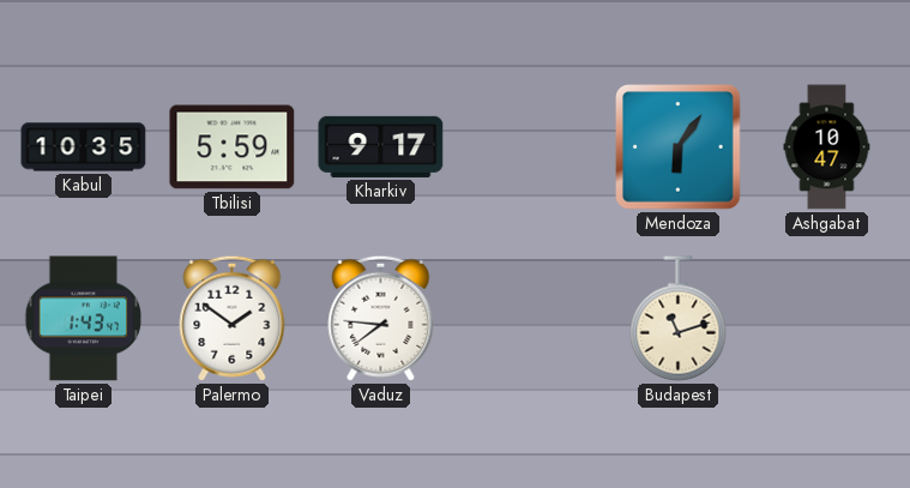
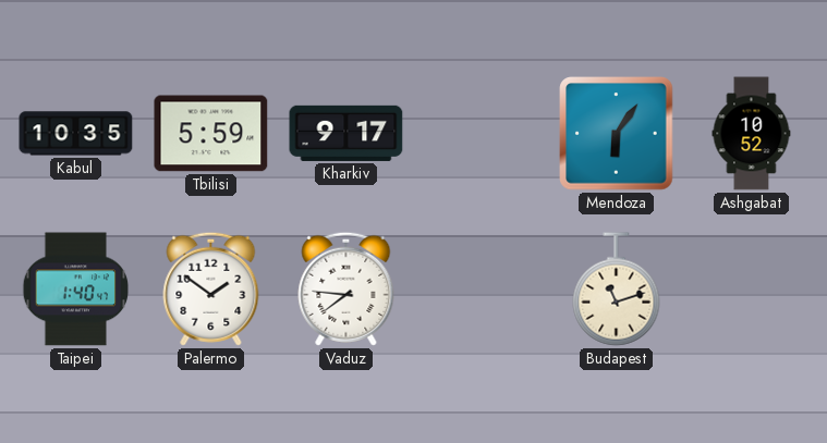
Ashgabat: 10:47 -> 10:52
Taipei: 1:43 -> 1:40
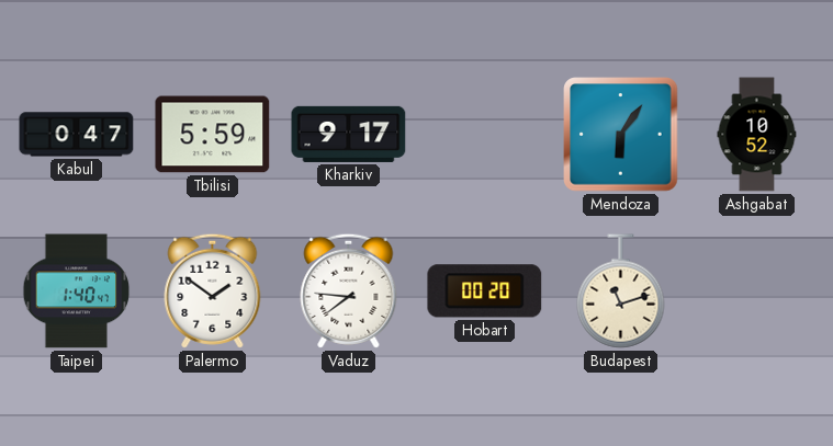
Kabul: 10:35 -> 0:47
Hobart: none -> 00:20
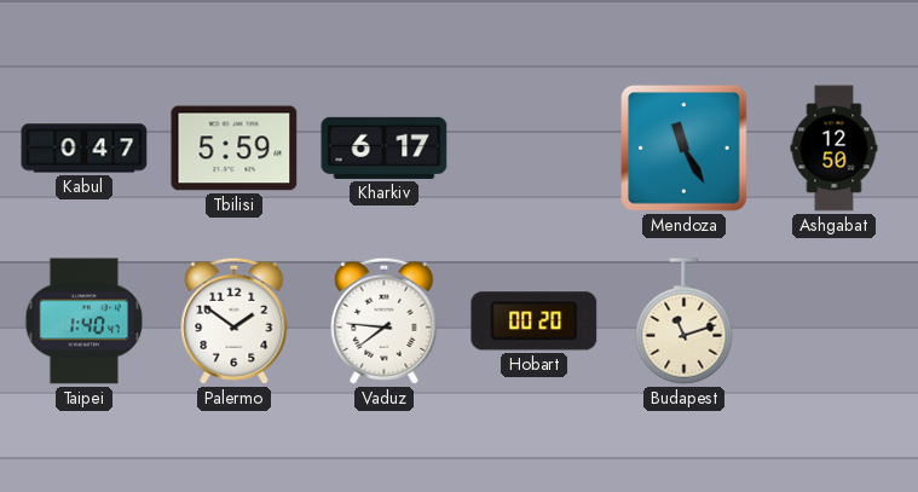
Kharkiv: 9:17 -> 6:17
Mendoza: 6:06 -> 11:25
Ashgabat: 10:52 -> 12:50
